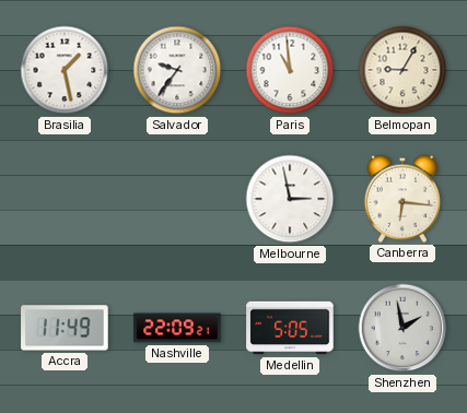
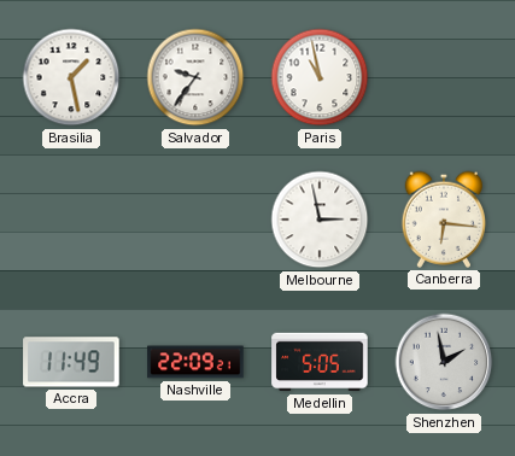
Paris: 10:59 -> 10:58
Belmopan: 9:05 -> none
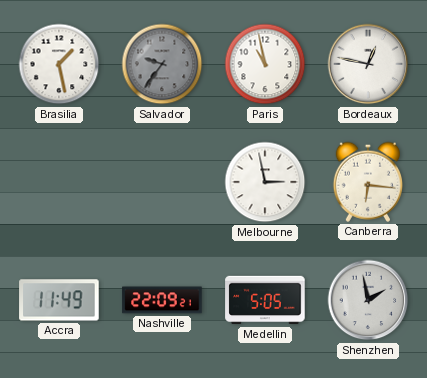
Salvador dial: white -> grey
Bordeaux: none -> 12:47
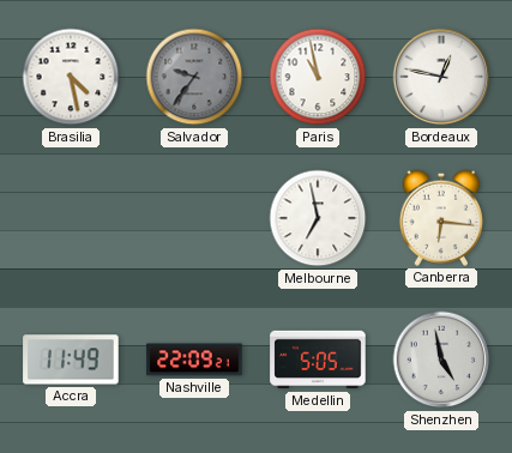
Brasilia: 1:28 -> 4:28
Melbourne: 2:58 -> 6:58
Shenzhen: 1:58 -> 4:58
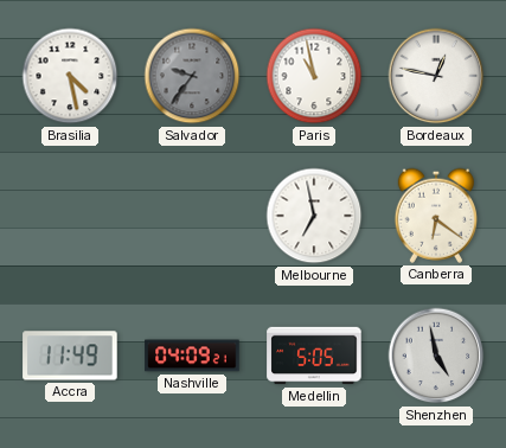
Canberra: 6:16 -> 6:21
Nashville: 22:09 -> 04:09
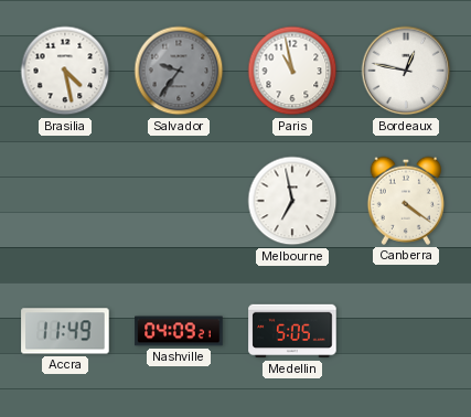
Canberra: 6:21 -> 4:21
Shenzhen: 4:58 -> none
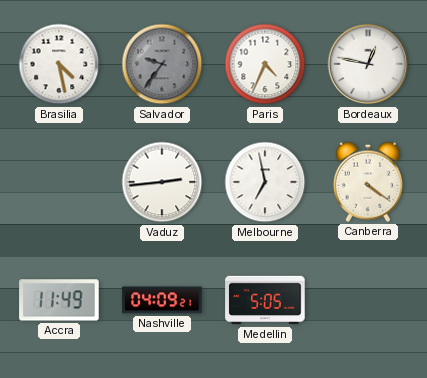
Paris: 10:58 -> 4:34
Vaduz: none -> 2:44
